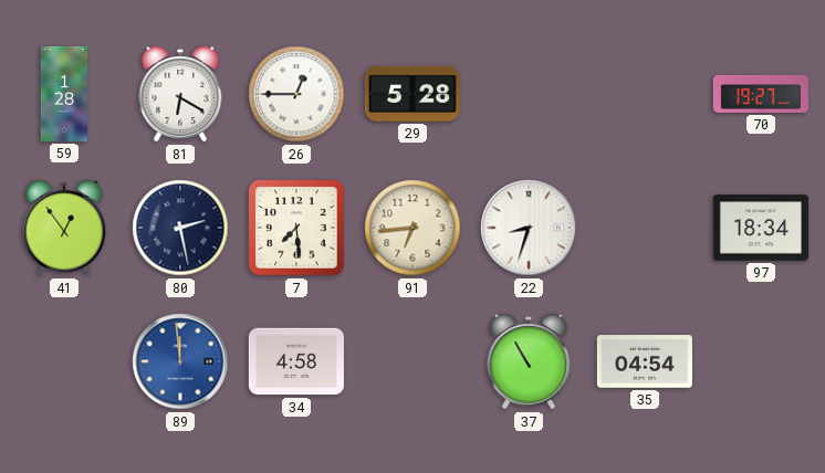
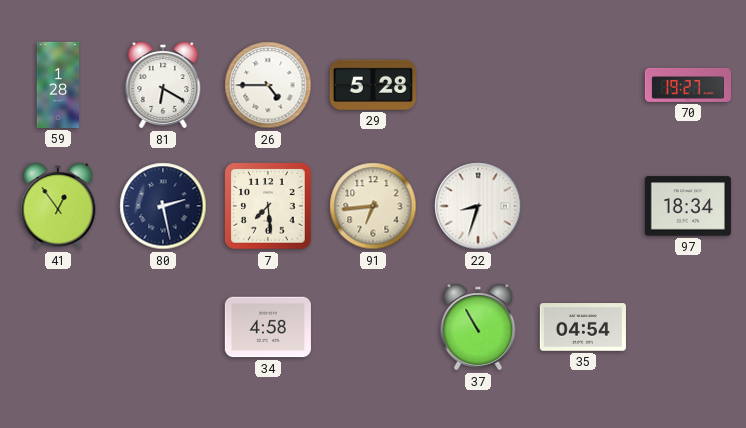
26: 12:45 -> 4:45
89: 11:59 -> none
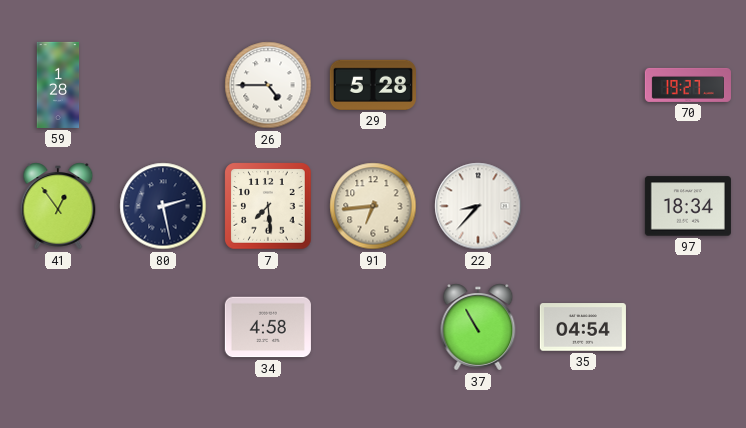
81: 6:20 -> none
22: 8:33 -> 8:37
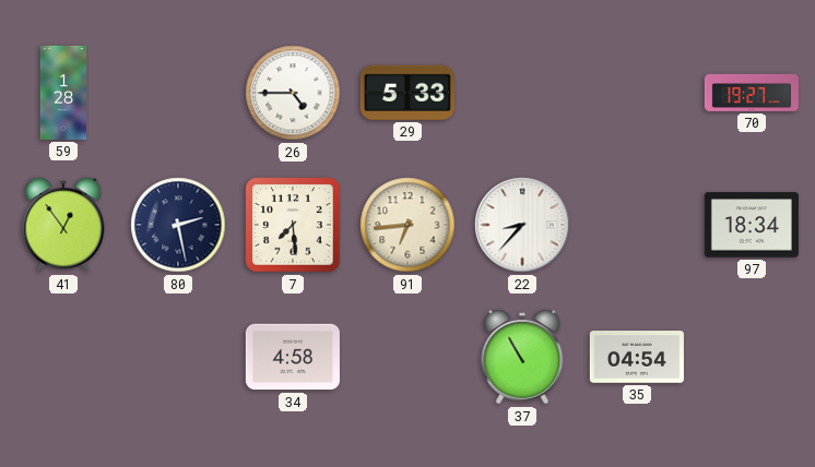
29: 5:28 -> 5:33
